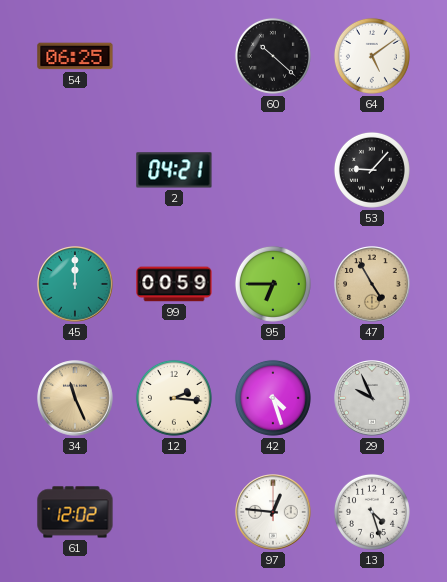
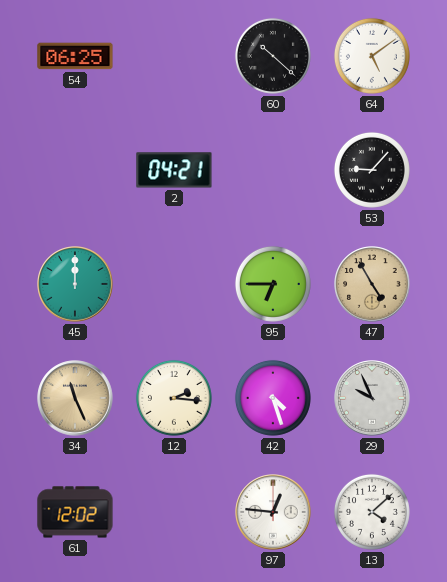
99: 00:59 -> none
13: 4:27 -> 4:08
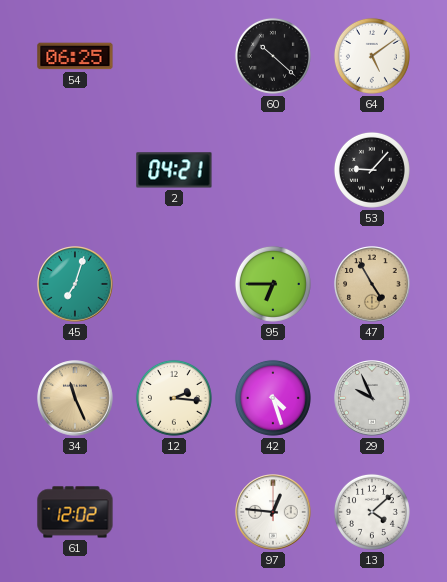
45: 12:00 -> 7:03
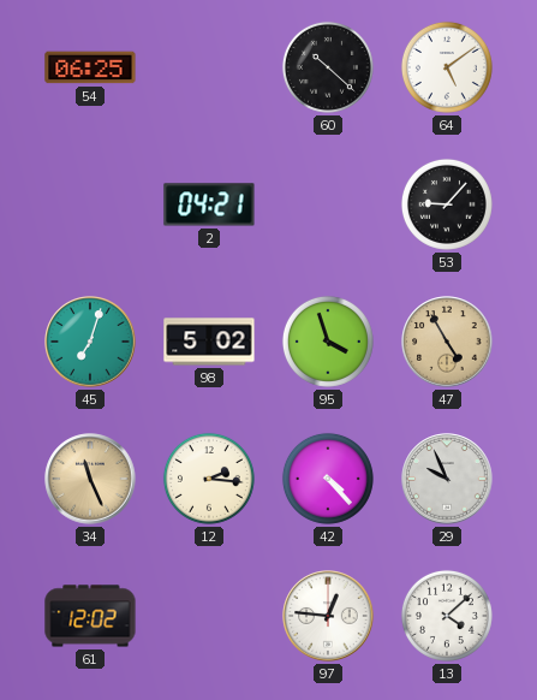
98: none -> 5:02
95: 6:45 -> 3:57
42: 4:27 -> 4:23
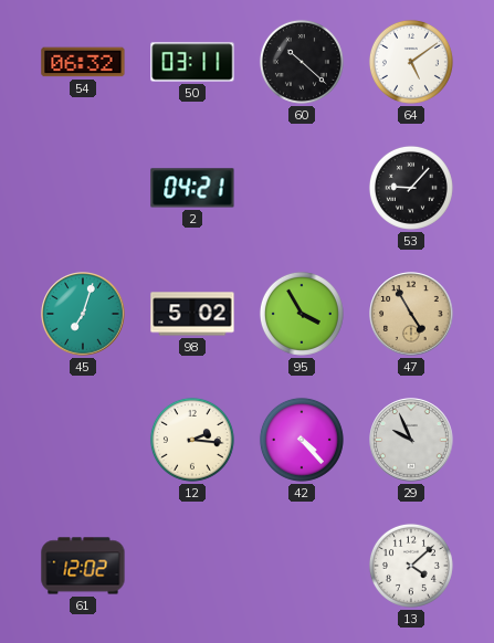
54: 06:25 -> 06:32
50: none -> 03:11
95: 3:57 -> 3:55
34: 11:26 -> none
97: 12:46 -> none
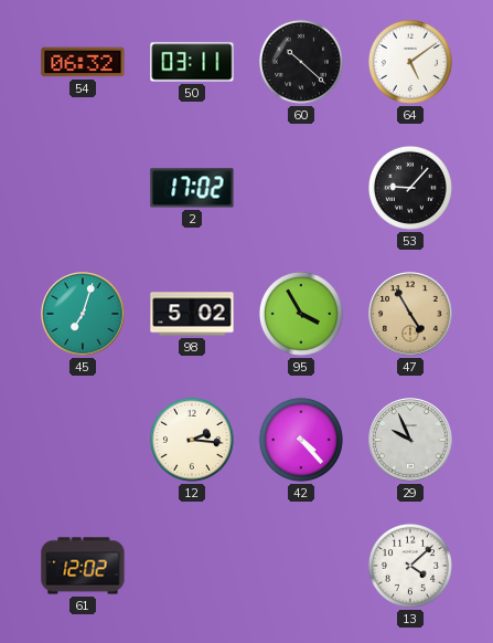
2: 04:21 -> 17:02
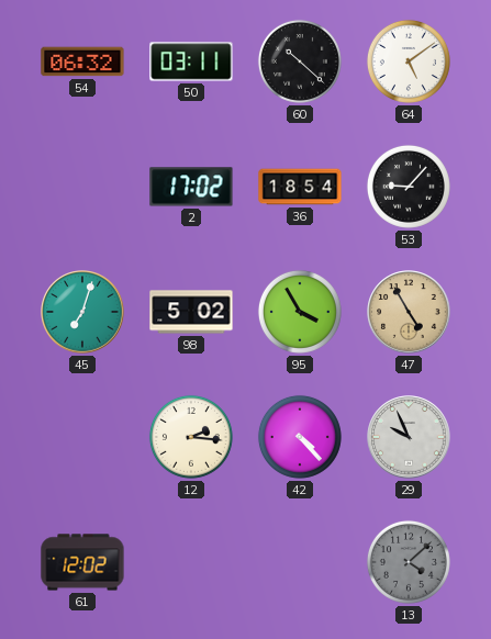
36: none -> 18:54
13 dial: white -> grey
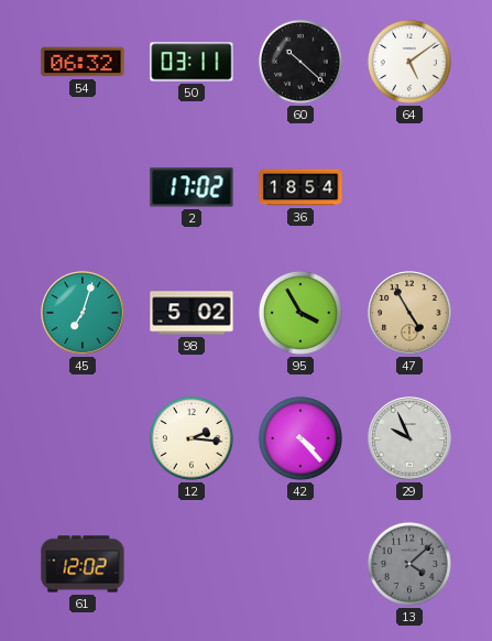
53: 9:07 -> none
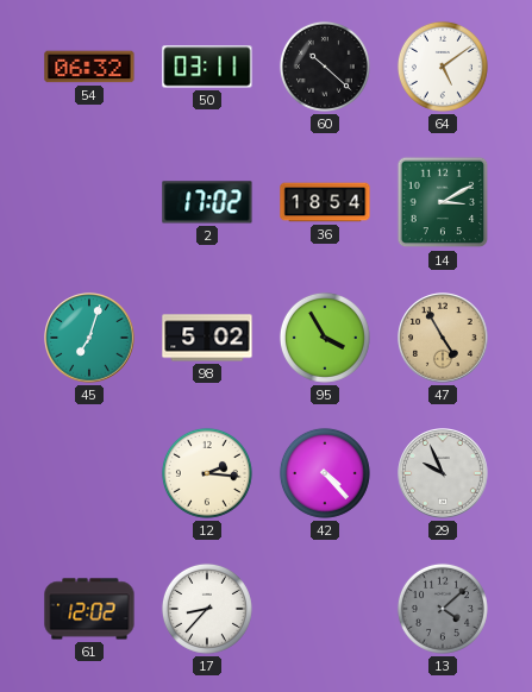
14: none -> 3:10
17: none -> 8:37
